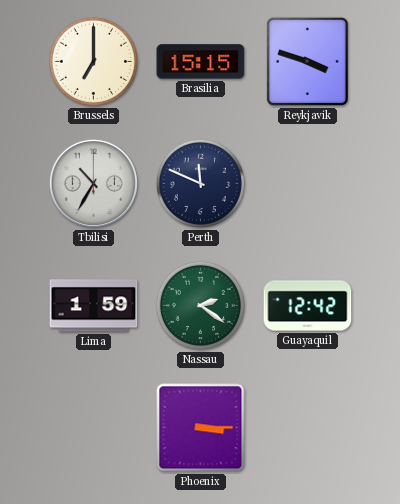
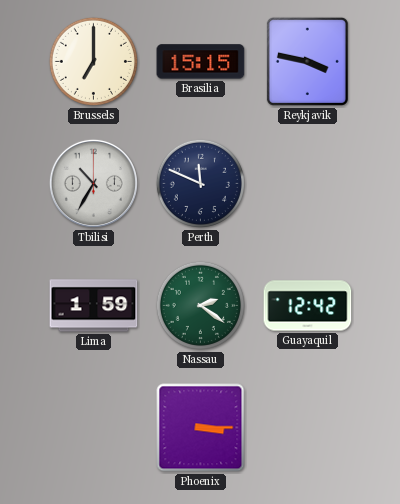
Reykjavik: 3:48 -> 3:47
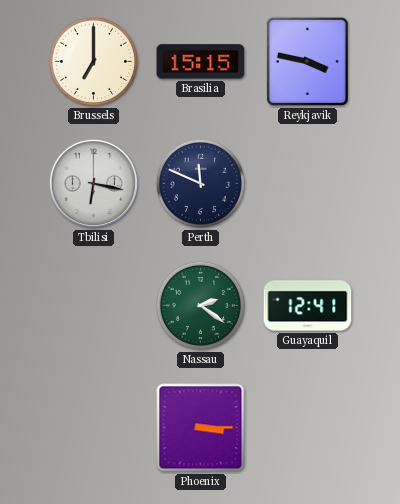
Tbilisi: 10:35 -> 6:17
Lima: 1:59 -> none
Guayaquil: 12:42 -> 12:41
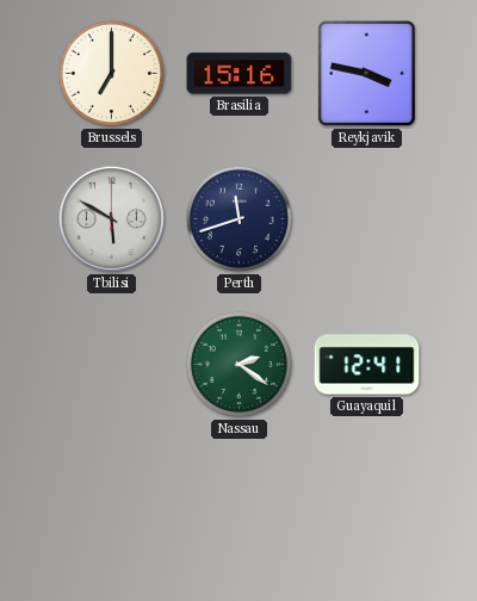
Brasilia: 15:15 -> 15:16
Tbilisi: 6:17 -> 5:50
Perth: 11:49 -> 11:42
Phoenix: 3:15 -> none
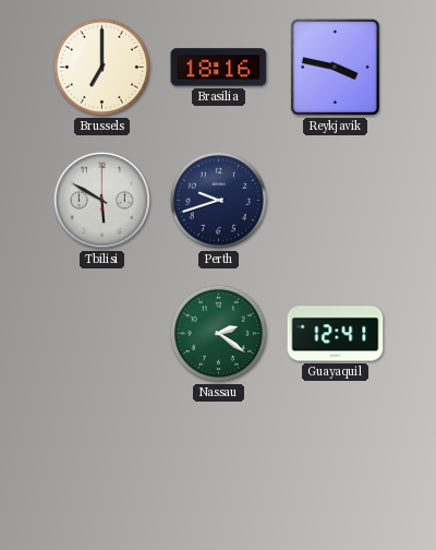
Brasilia: 15:16 -> 18:16
Perth: 11:42 -> 9:42
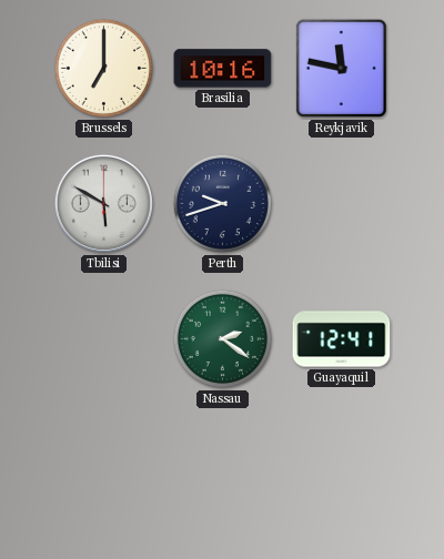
Brasilia: 18:16 -> 10:16
Reykjavik: 3:47 -> 11:47
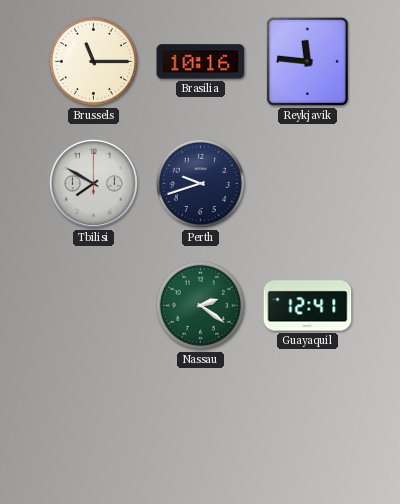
Brussels: 7:00 -> 11:15
Reykjavik: 11:47 -> 11:46
Tbilisi: 5:50 -> 7:50
